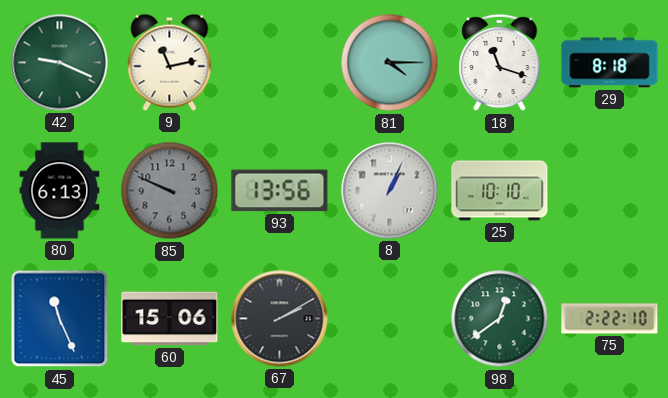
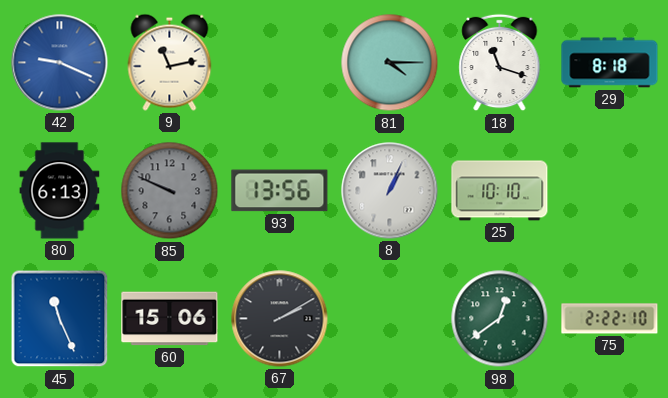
42 dial: green -> blue
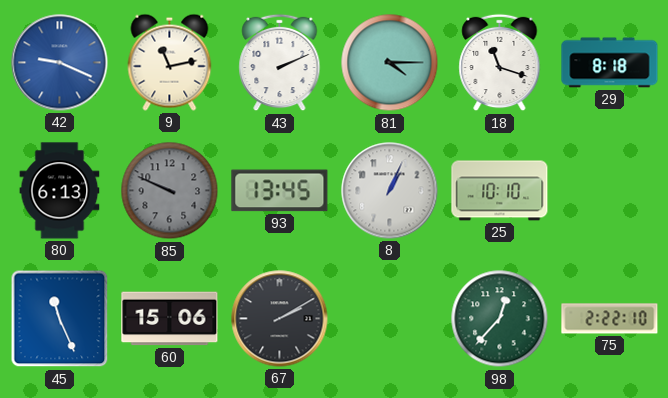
43: none -> 2:11
93: 13:56 -> 13:45
98: 12:39 -> 12:37
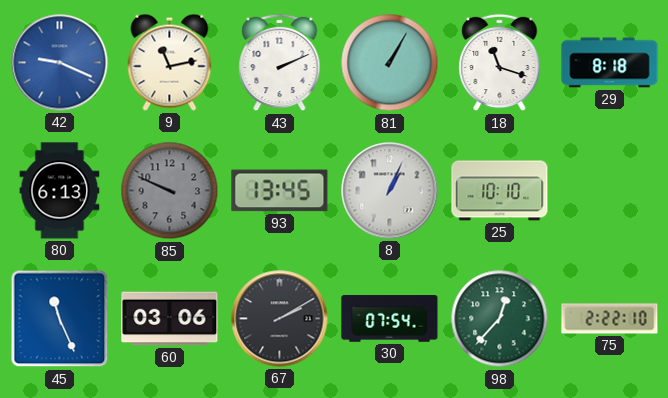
81: 4:15 -> 1:05
60: 15:06 -> 03:06
30: none -> 07:54
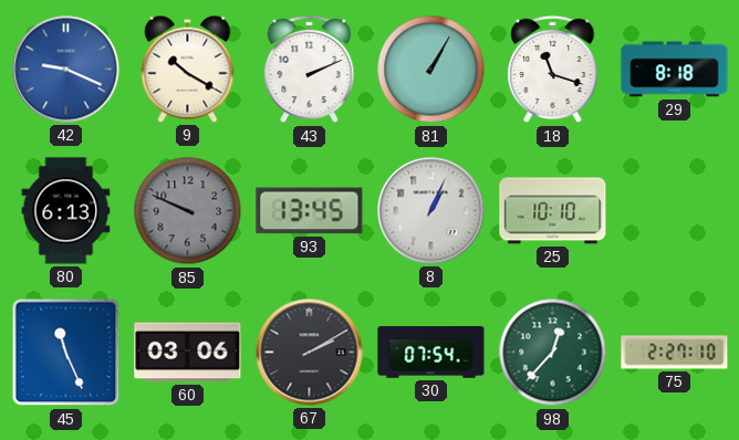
9: 11:13 -> 10:20
75: 2:22 -> 2:27
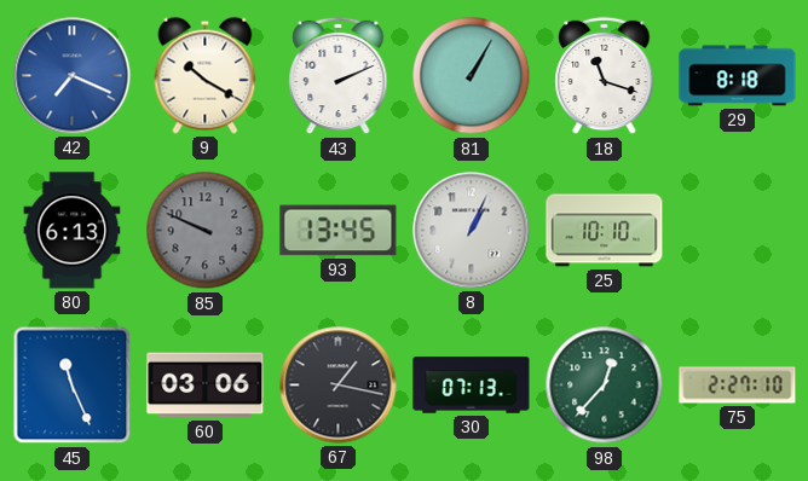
42: 9:19 -> 7:19
67: 2:10 -> 1:17
30: 07:54 -> 07:13
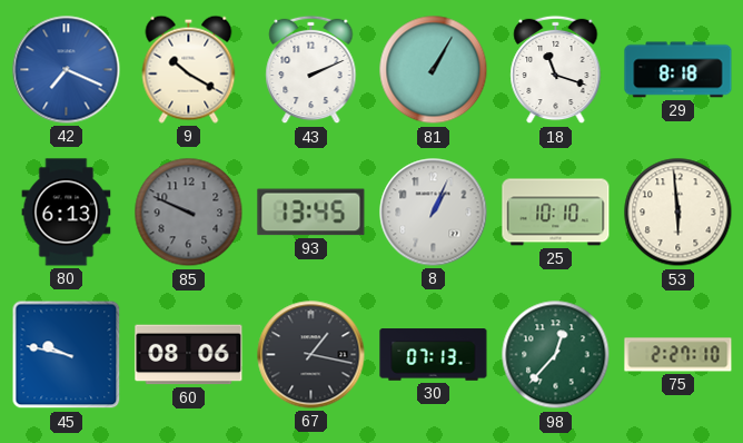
53: none -> 5:59
45: 11:26 -> 9:47
60: 03:06 -> 08:06
